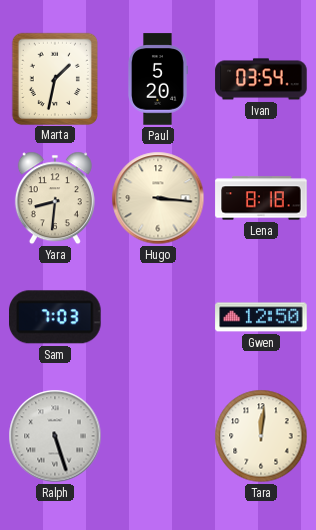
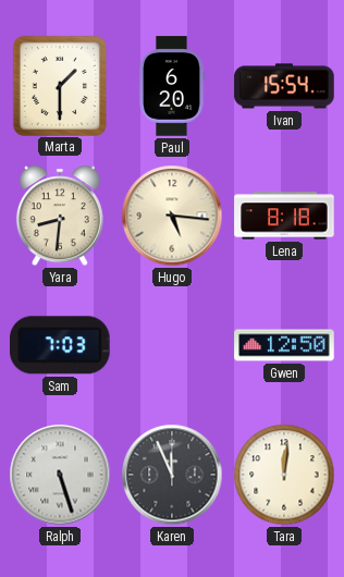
Marta: 1:32 -> 1:30
Paul: 5:20 -> 6:20
Ivan: 03:54 -> 15:54
Hugo: 3:16 -> 5:16
Karen: none -> 11:56
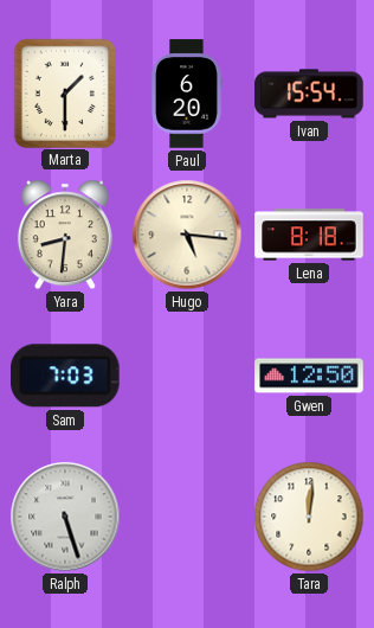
Karen: 11:56 -> none
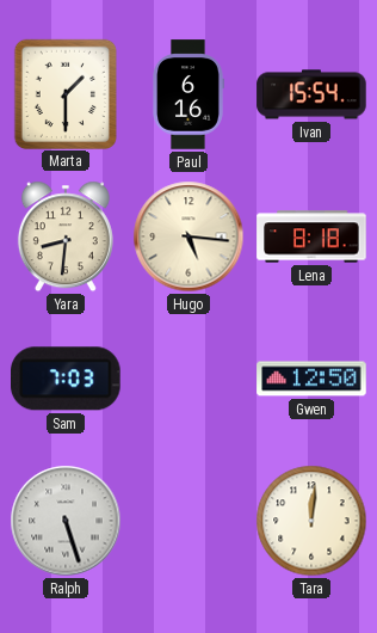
Paul: 6:20 -> 6:16
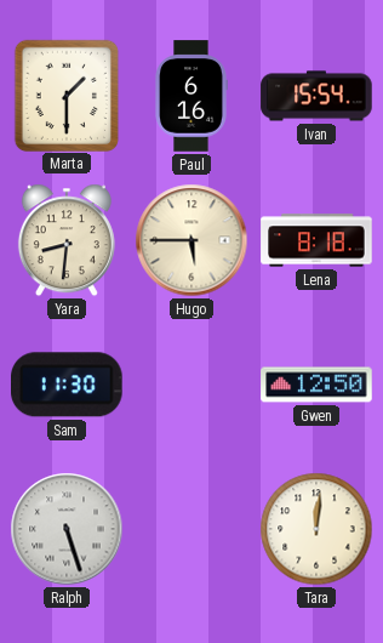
Hugo: 5:16 -> 5:45
Sam: 7:03 -> 11:30
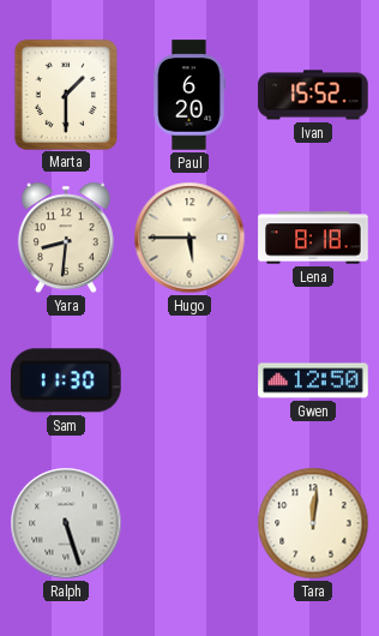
Paul: 6:16 -> 6:20
Ivan: 15:54 -> 15:52
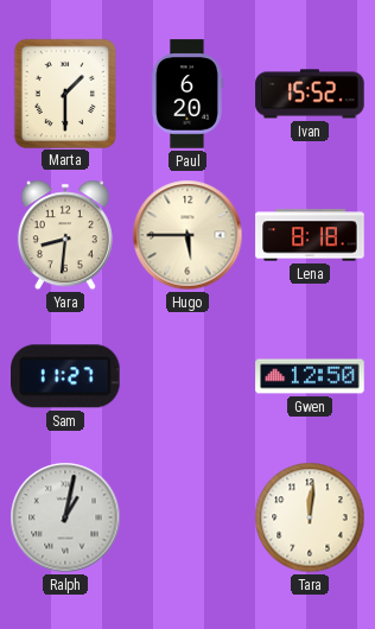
Sam: 11:30 -> 11:27
Ralph: 5:27 -> 1:02
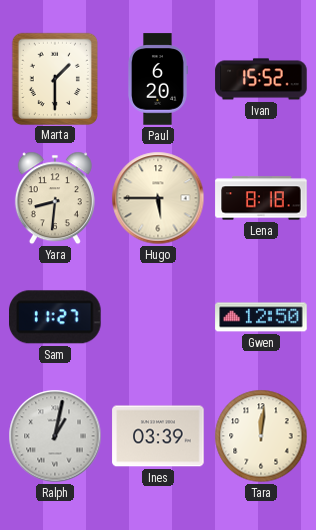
Ines: none -> 03:39
